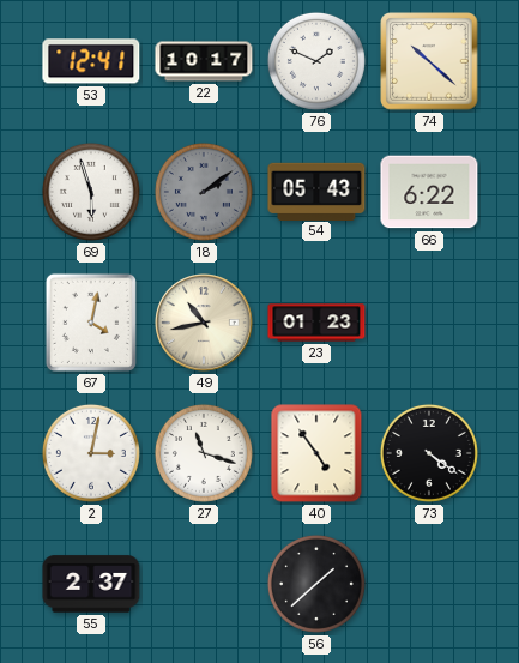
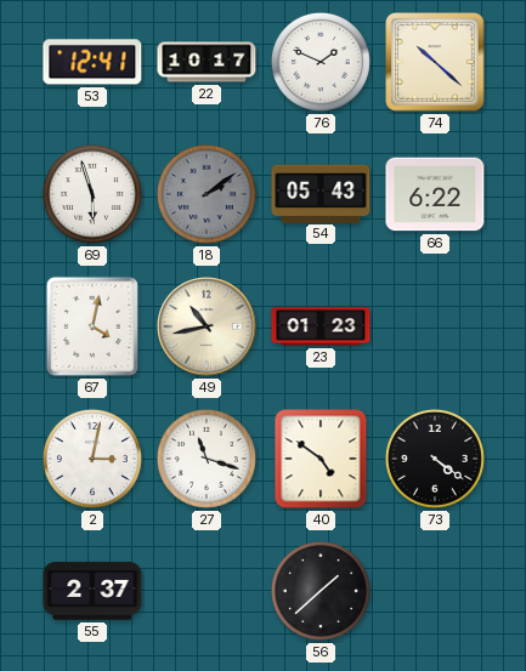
40: 4:54 -> 4:51
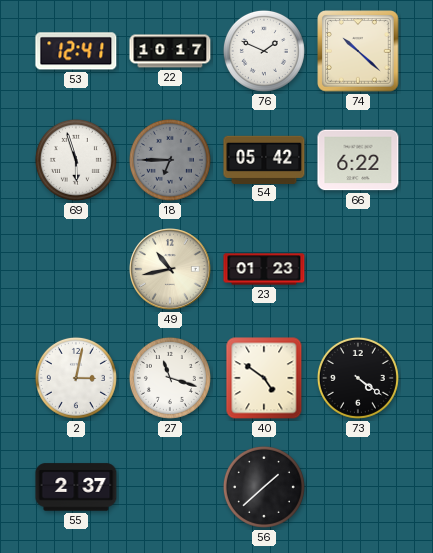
18: 2:09 -> 6:45
54: 05:43 -> 05:42
67: 4:02 -> none
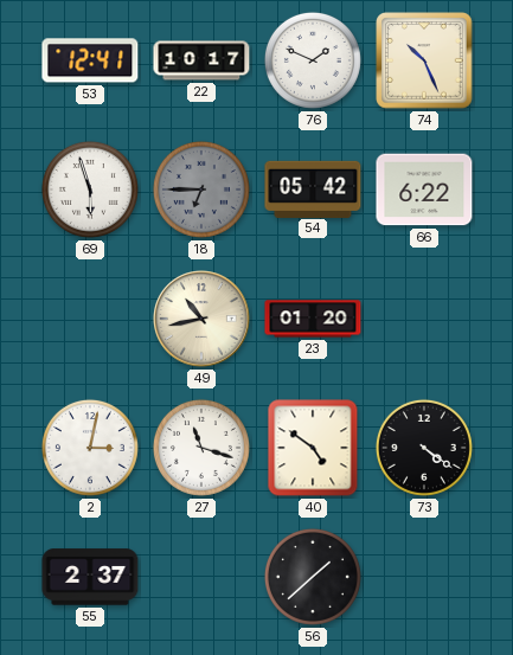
74: 10:22 -> 10:26
23: 01:23 -> 01:20
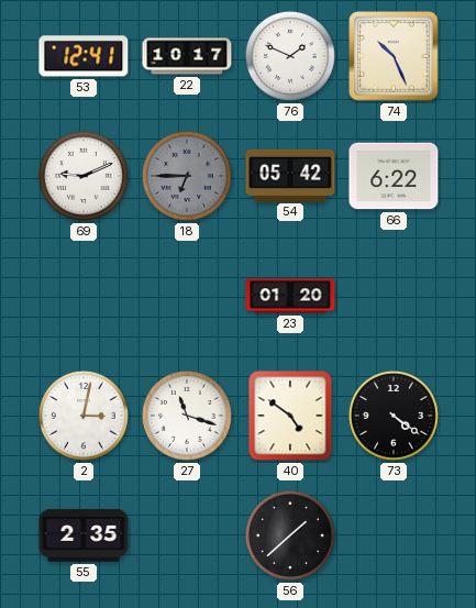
69: 5:57 -> 9:11
49: 10:43 -> none
55: 2:37 -> 2:35
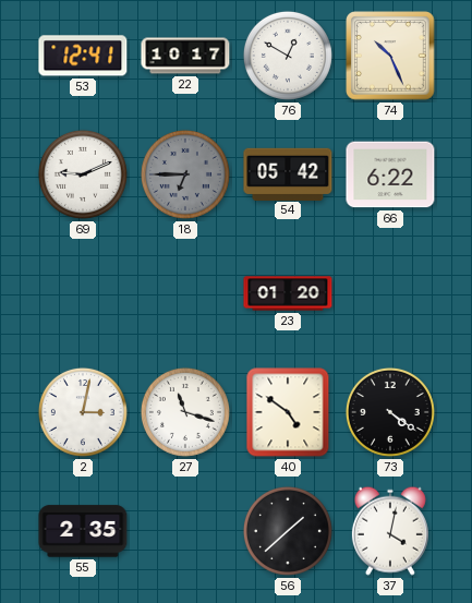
76: 1:49 -> 12:50
37: none -> 4:02
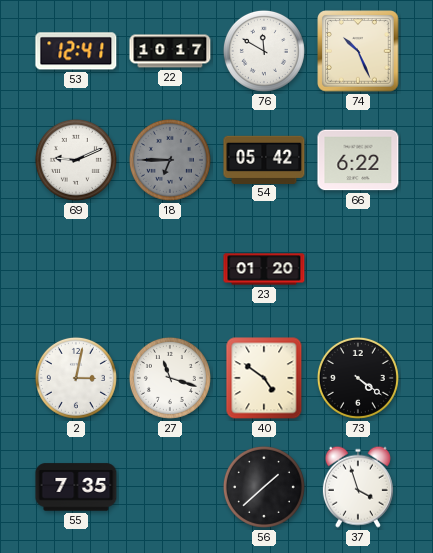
76: 12:50 -> 11:50
55: 2:35 -> 7:35
37: 4:02 -> 3:57
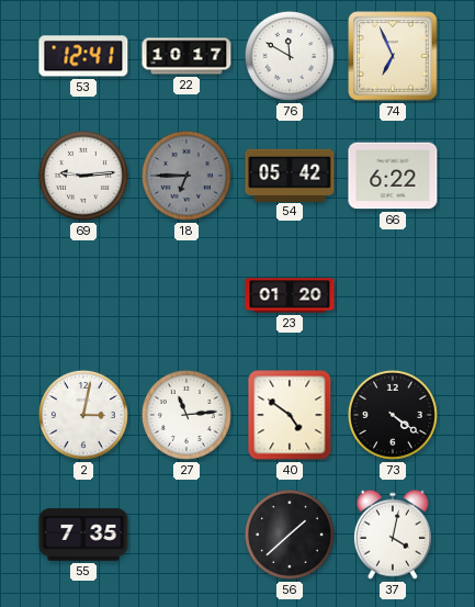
74: 10:26 -> 6:56
69: 9:11 -> 9:14
27: 11:18 -> 11:14
37: 3:57 -> 4:02
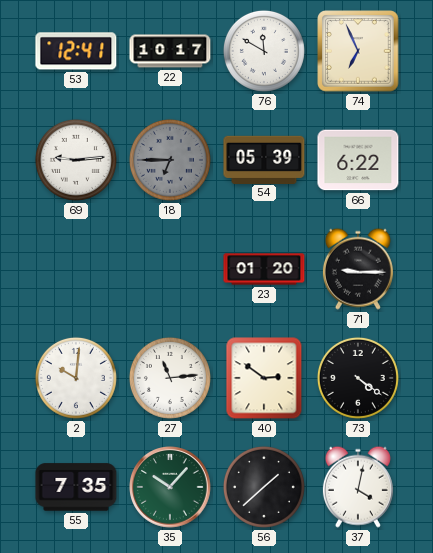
54: 05:42 -> 05:39
71: none -> 9:15
2: 3:02 -> 10:01
40: 4:51 -> 2:51
35: none -> 10:07
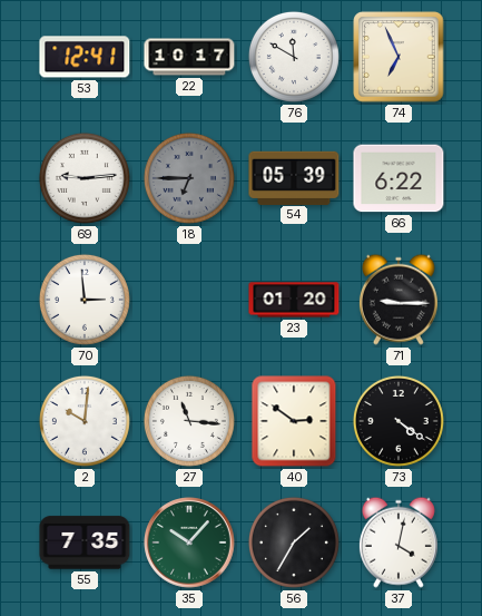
70: none -> 2:59
27: 11:14 -> 11:16
56: 1:38 -> 1:35
